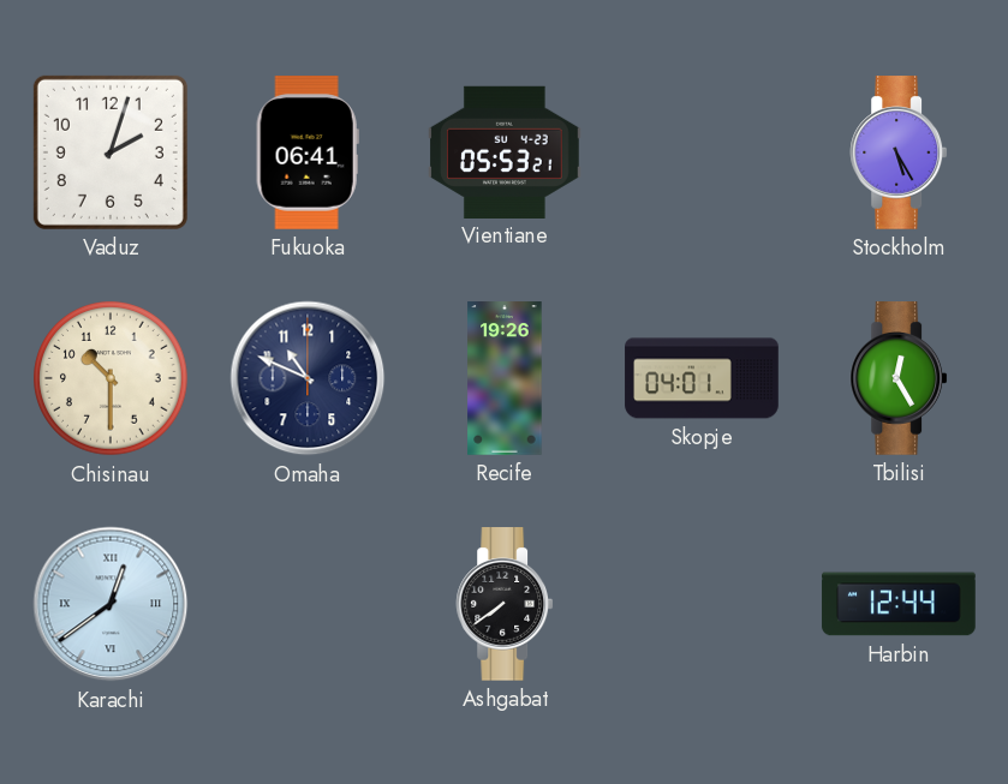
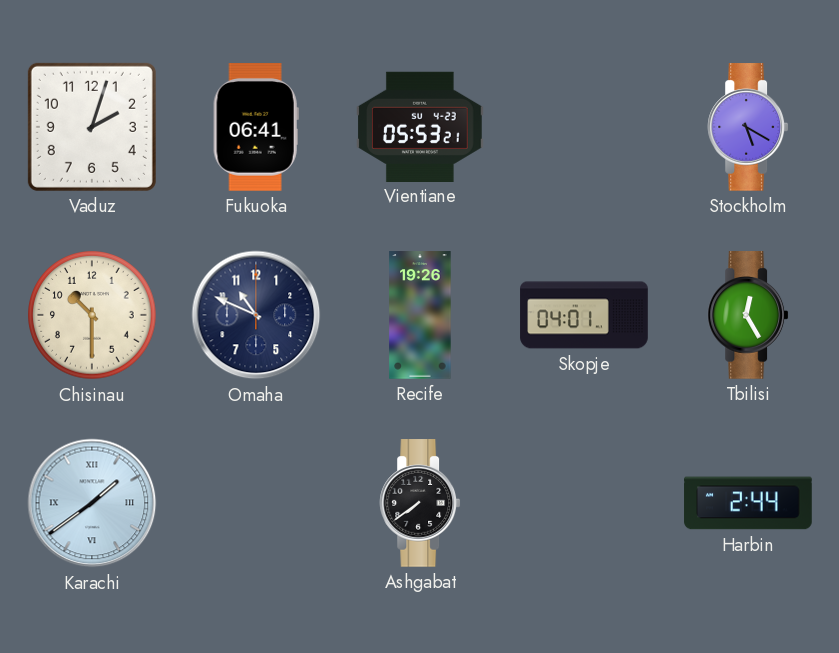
Stockholm: 5:25 -> 5:20
Karachi: 12:39 -> 1:39
Harbin: 12:44 -> 2:44
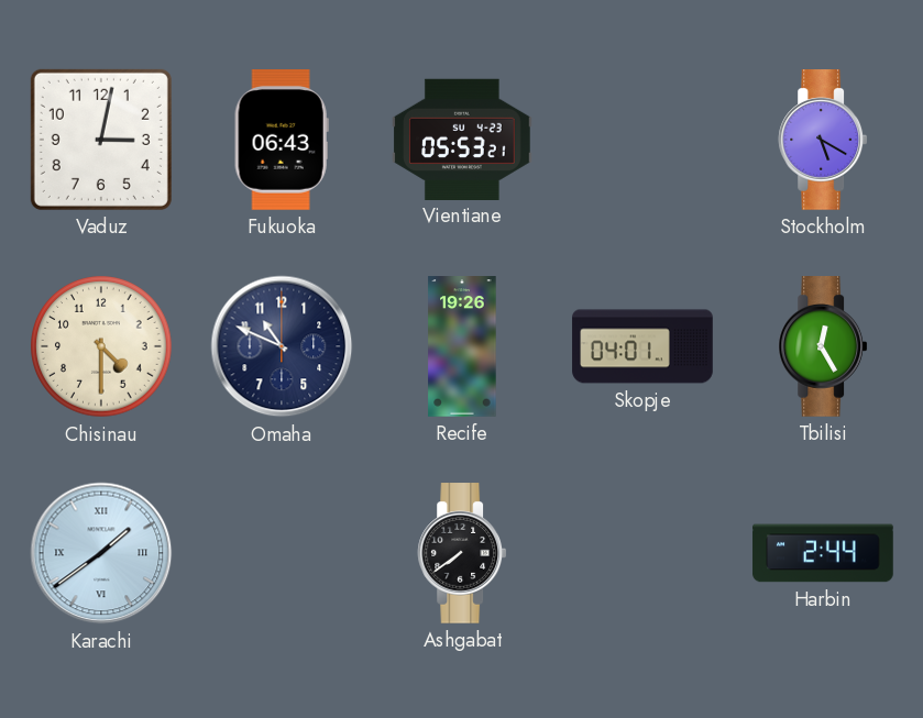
Vaduz: 2:03 -> 3:02
Fukuoka: 06:41 -> 06:43
Chisinau: 10:30 -> 4:30
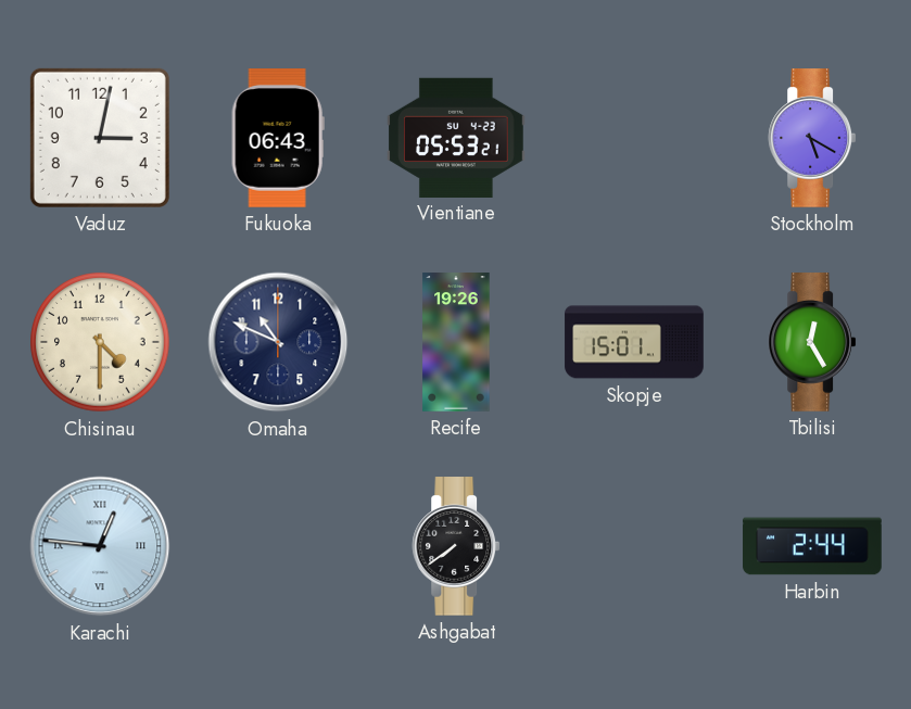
Skopje: 04:01 -> 15:01
Karachi: 1:39 -> 12:46
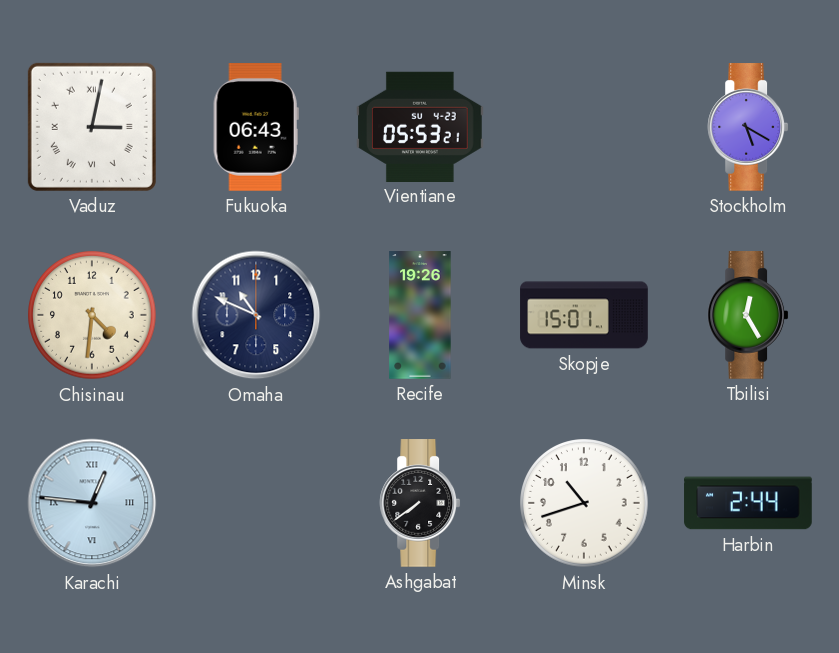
Vaduz numerals: Arabic -> Roman
Chisinau: 4:30 -> 4:31
Minsk: none -> 10:42
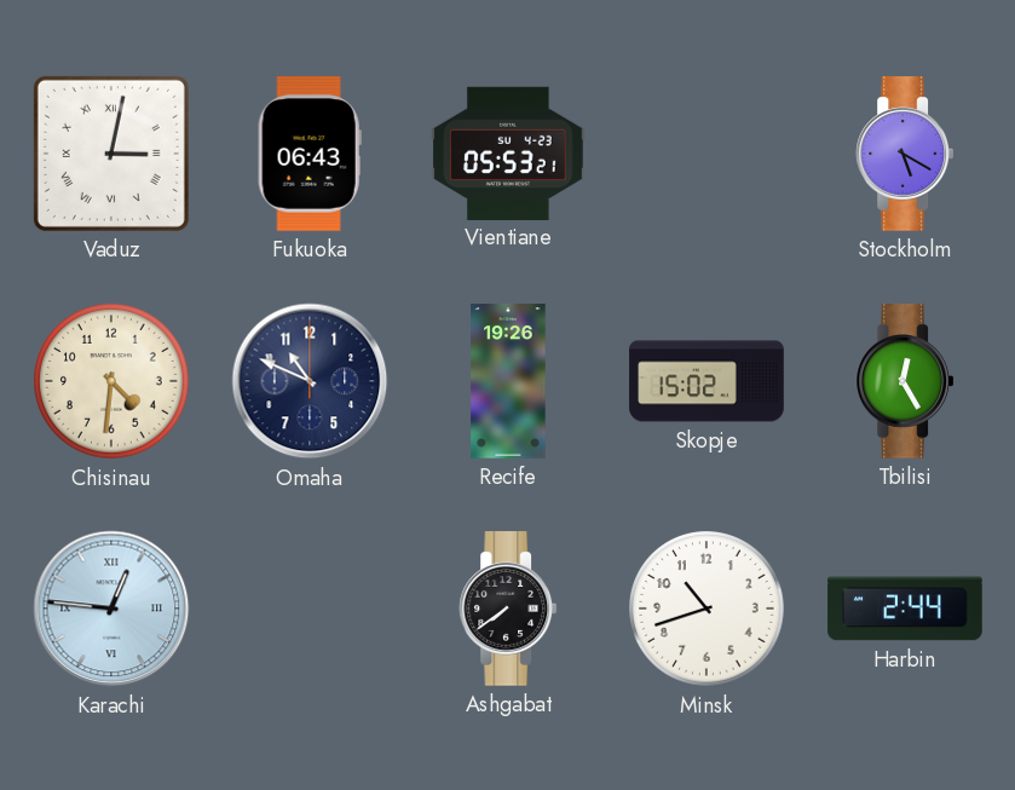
Skopje: 15:01 -> 15:02
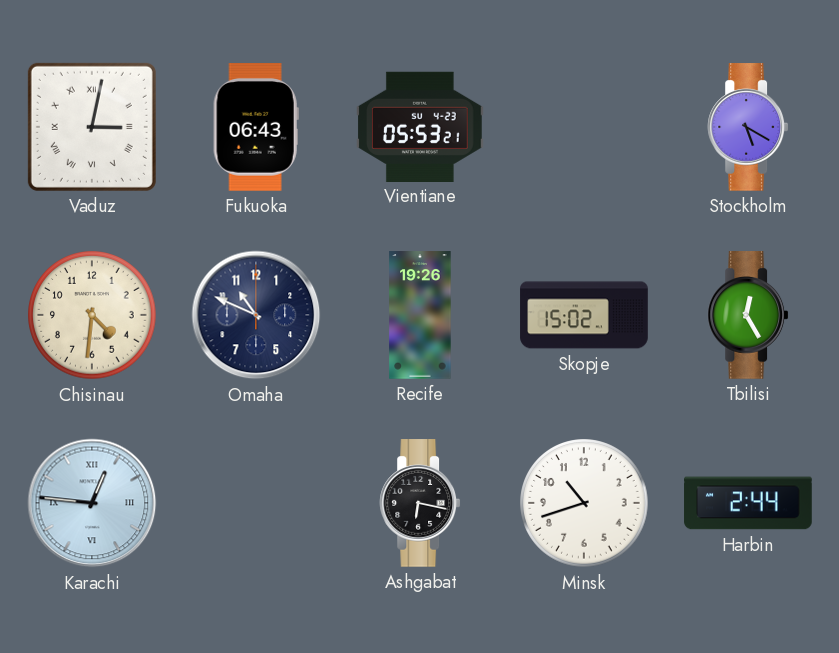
Ashgabat: 7:39 -> 6:17
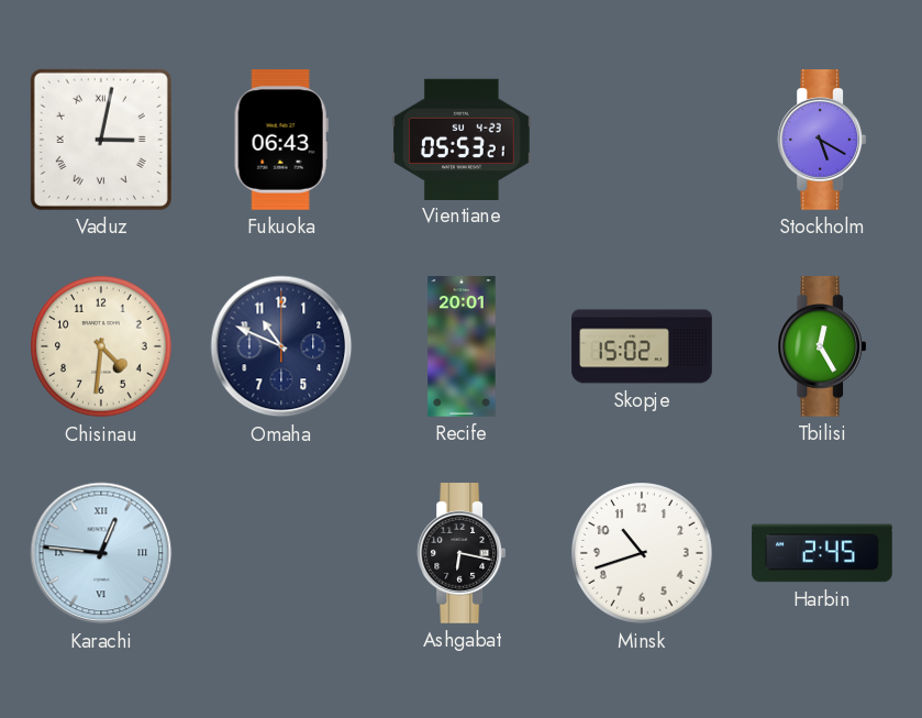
Recife: 19:26 -> 20:01
Harbin: 2:44 -> 2:45
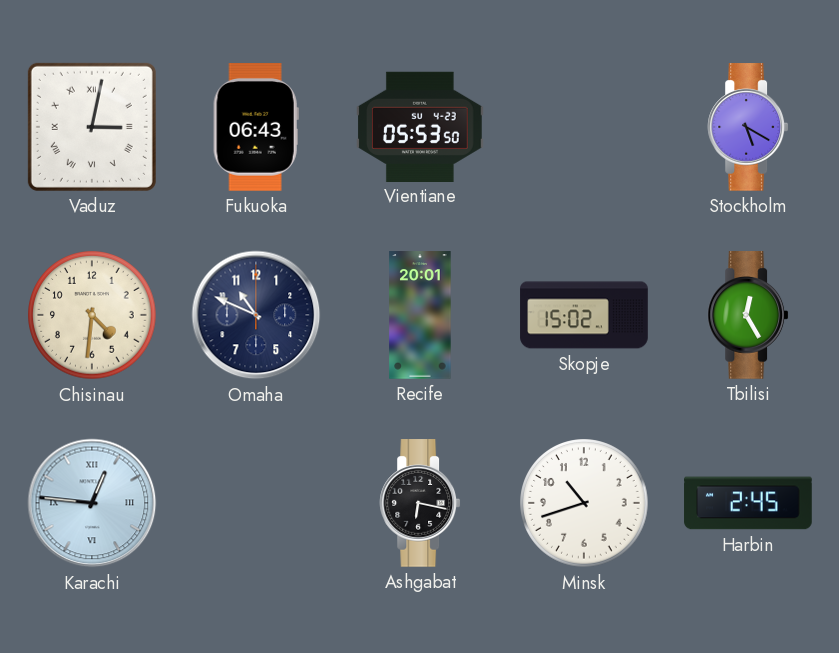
Vientiane: 05:53:21 -> 05:53:50
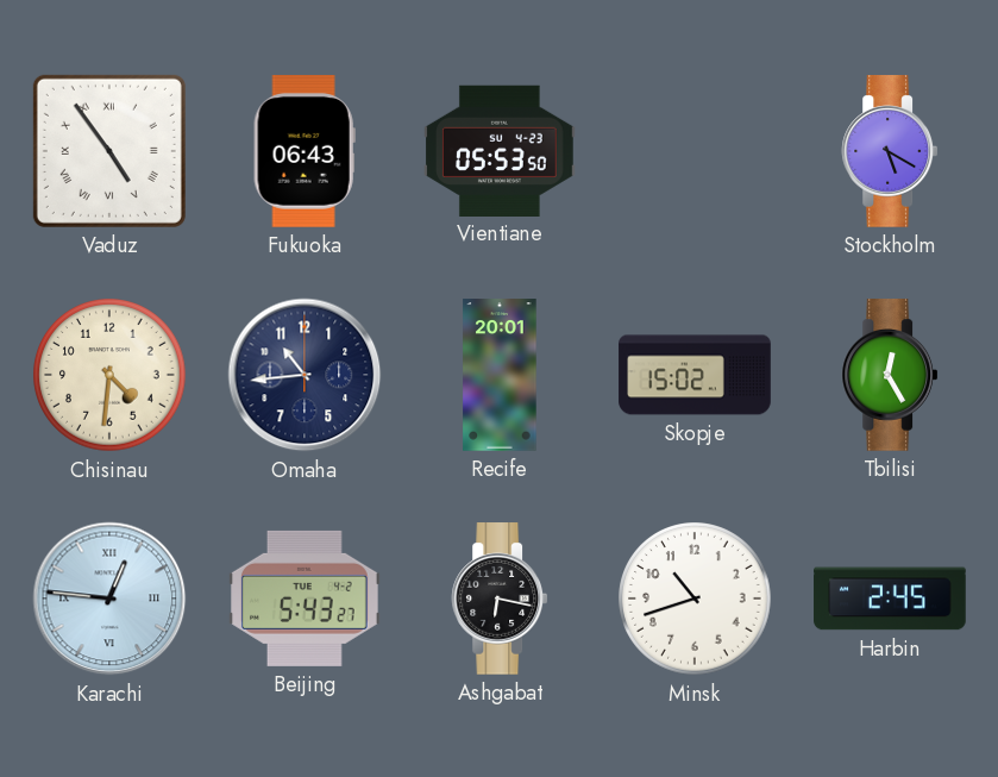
Vaduz: 3:02 -> 4:54
Omaha: 10:49 -> 10:44
Beijing: none -> 5:43
